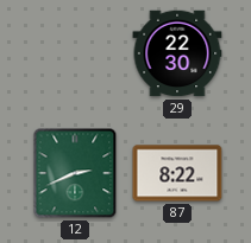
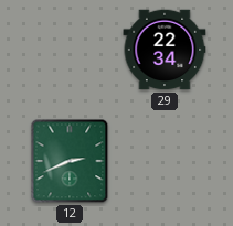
29: 22:30 -> 22:34
87: 8:22 -> none
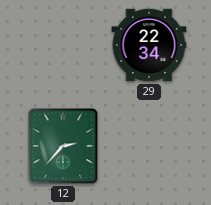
12: 2:41 -> 2:37
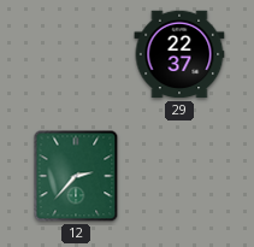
29: 22:34 -> 22:37
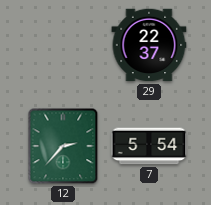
7: none -> 5:54
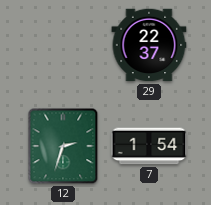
12: 2:37 -> 2:33
7: 5:54 -> 1:54
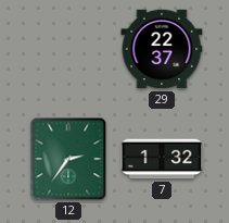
12: 2:33 -> 2:36
7: 1:54 -> 1:32
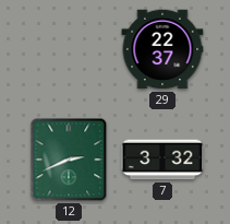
12: 2:36 -> 2:41
7: 1:32 -> 3:32
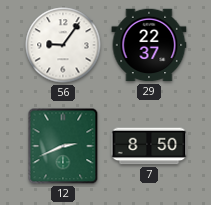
56: none -> 9:06
7: 3:32 -> 8:50
